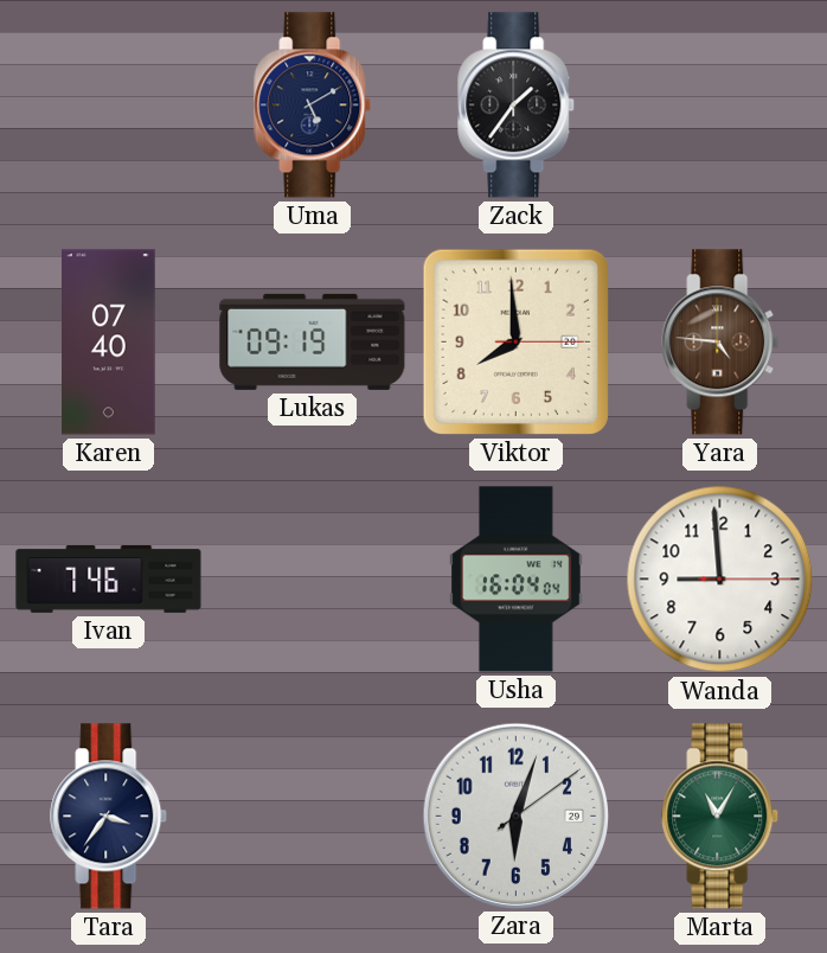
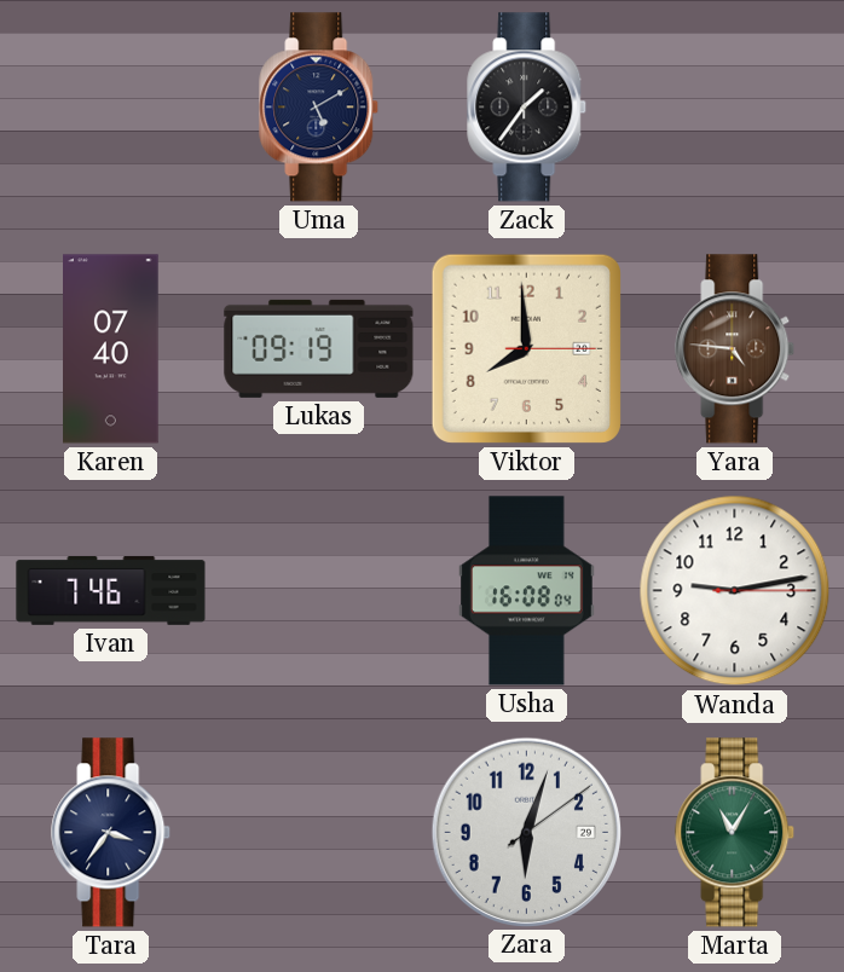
Usha: 16:04 -> 16:08
Wanda: 8:59 -> 9:13
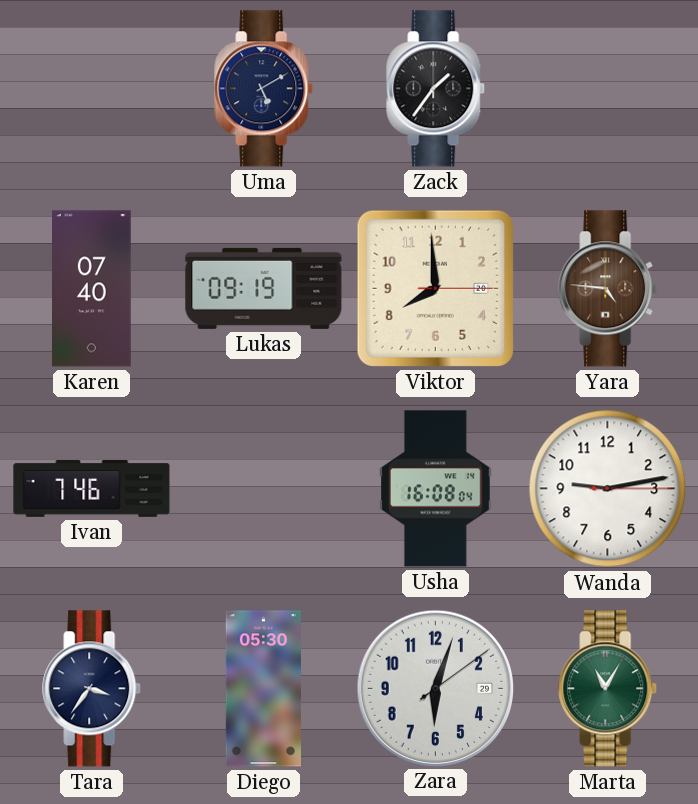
Diego: none -> 05:30
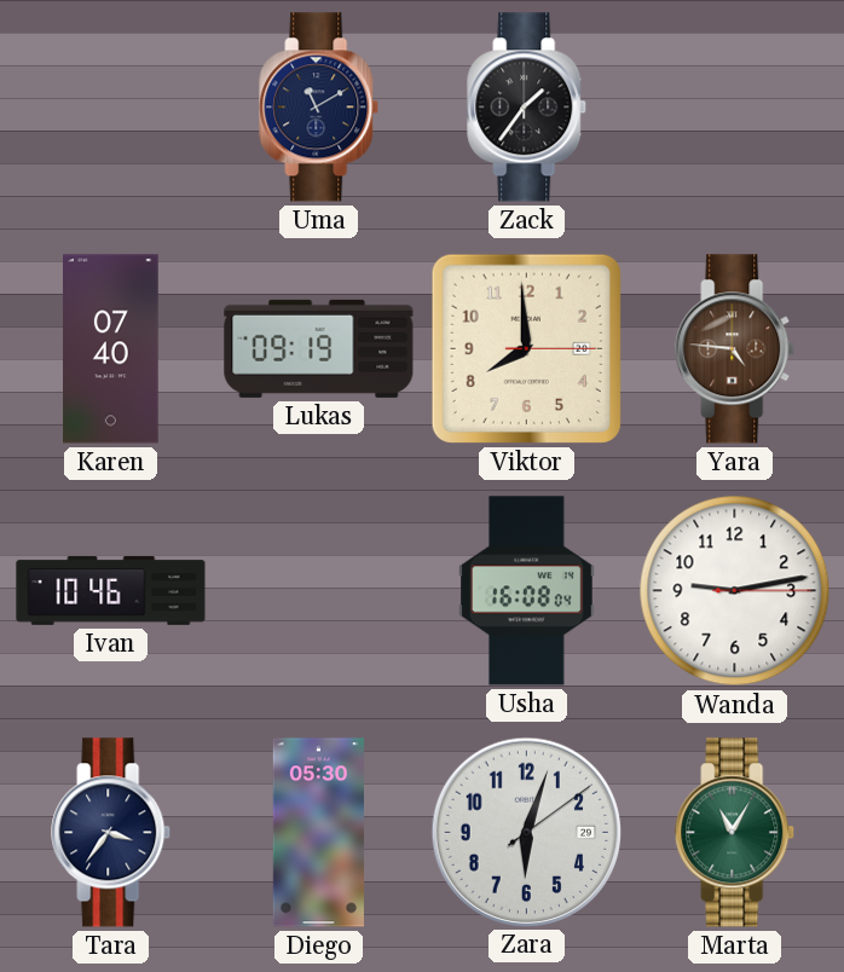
Uma: 5:10 -> 11:10
Ivan: 7:46 -> 10:46
